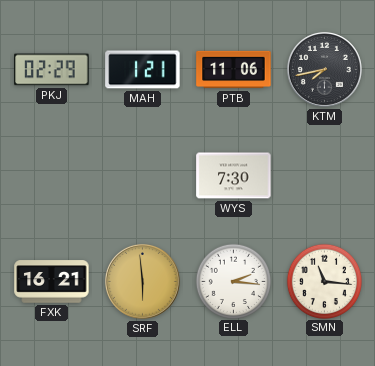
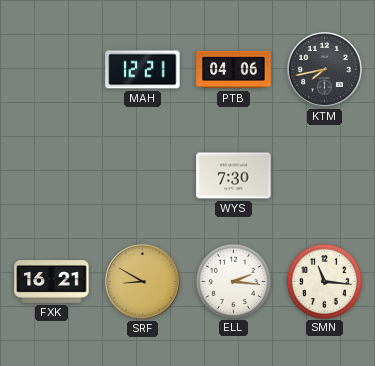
PKJ: 02:29 -> none
MAH: 1:21 -> 12:21
PTB: 11:06 -> 04:06
SRF: 5:59 -> 8:50
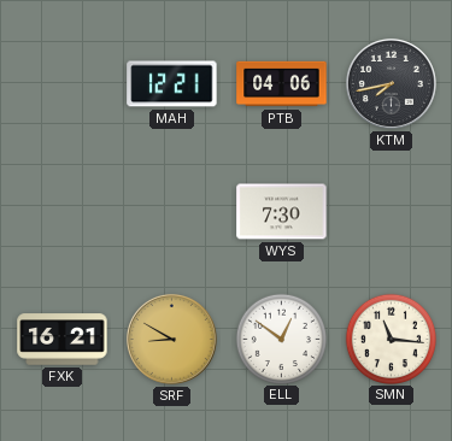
ELL: 2:16 -> 12:51
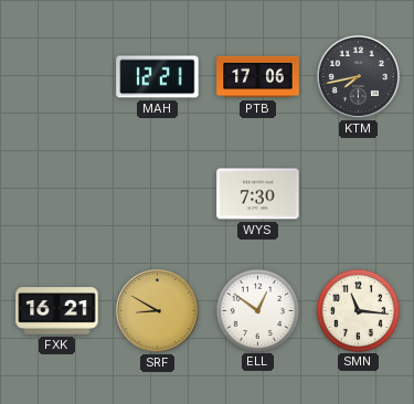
PTB: 04:06 -> 17:06
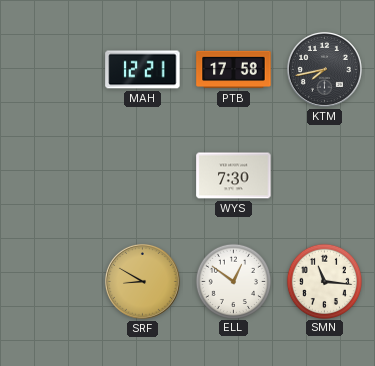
PTB: 17:06 -> 17:58
FXK: 16:21 -> none
